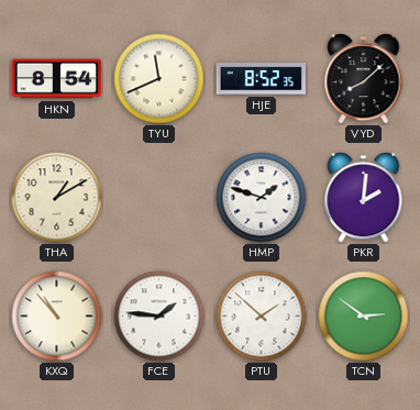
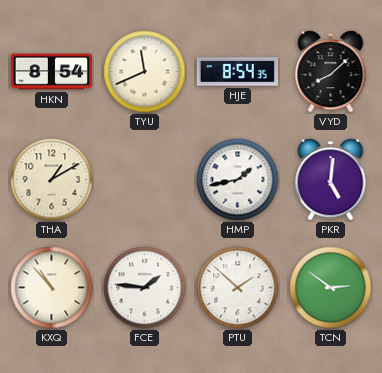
HJE: 8:52 -> 8:54
HMP: 1:48 -> 1:43
PKR: 2:01 -> 5:01
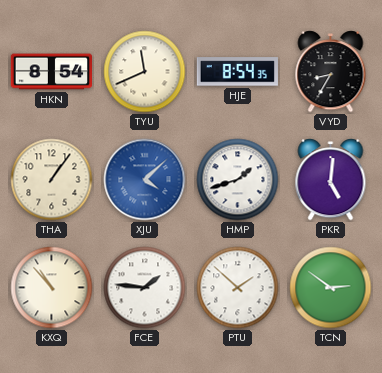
VYD: 8:08 -> 8:35
THA: 1:10 -> 1:06
XJU: none -> 4:08
HMP: 1:43 -> 1:42
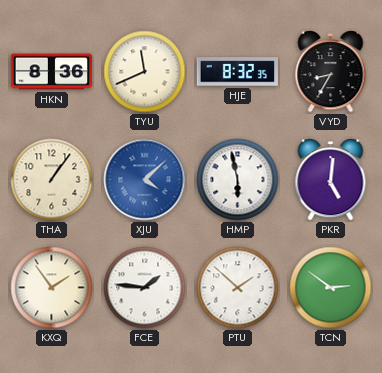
HKN: 8:54 -> 8:36
HJE: 8:54 -> 8:32
HMP: 1:42 -> 5:58
KXQ: 10:53 -> 1:54
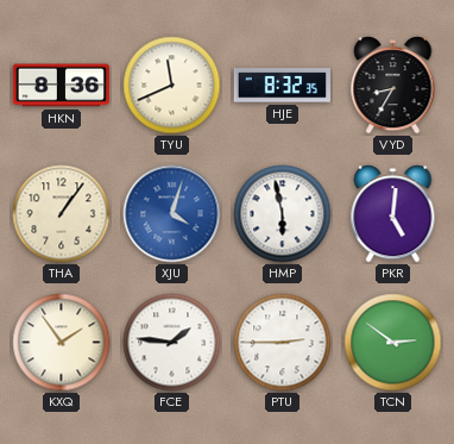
XJU: 4:08 -> 4:03
PTU: 1:52 -> 2:45
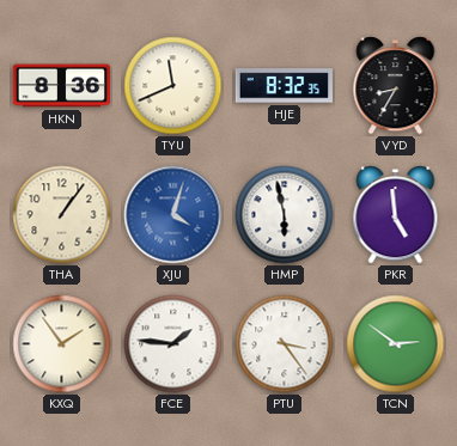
PKR: 5:01 -> 4:59
PTU: 2:45 -> 3:24
